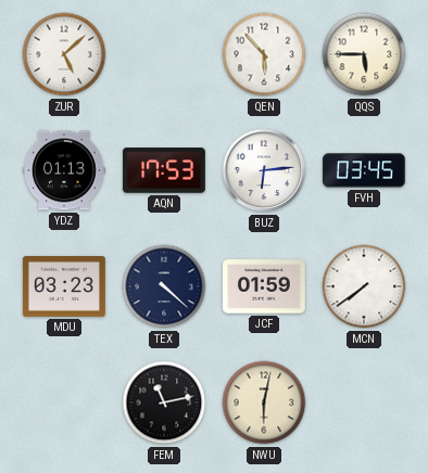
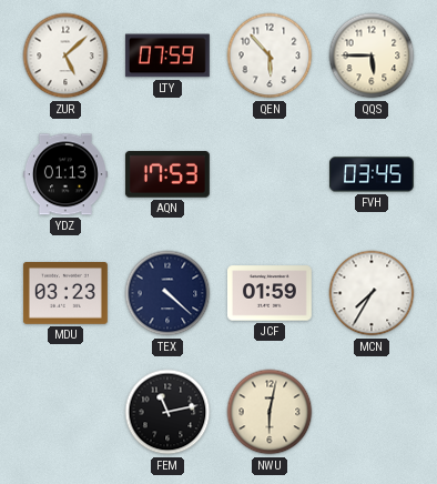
LTY: none -> 07:59
BUZ: 6:14 -> none
MCN: 7:39 -> 7:35
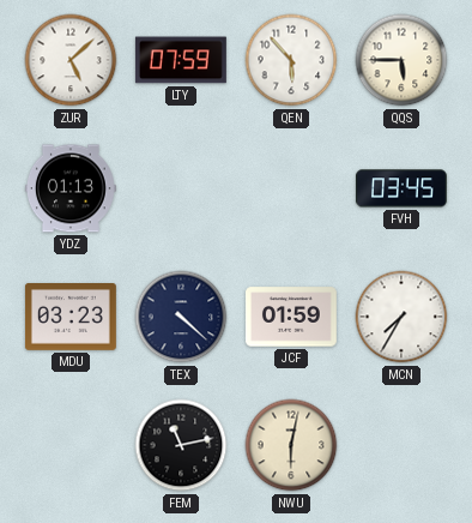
AQN: 17:53 -> none
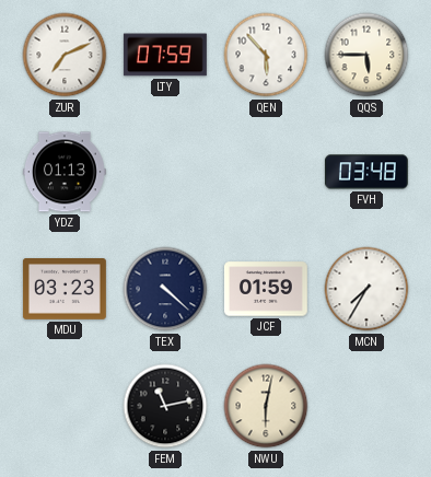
ZUR: 5:08 -> 7:11
FVH: 03:45 -> 03:48
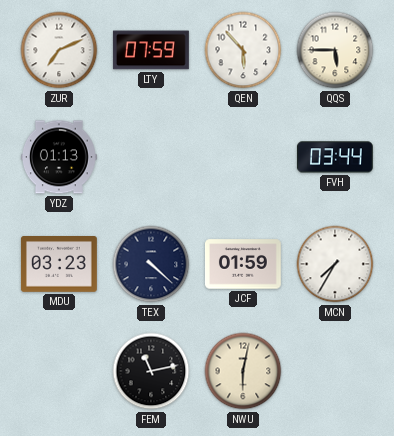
FVH: 03:48 -> 03:44
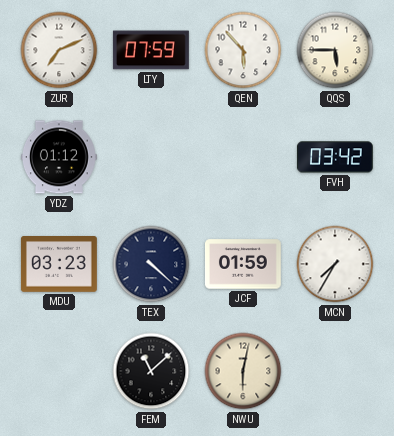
YDZ: 01:13 -> 01:12
FVH: 03:44 -> 03:42
FEM: 11:13 -> 11:08
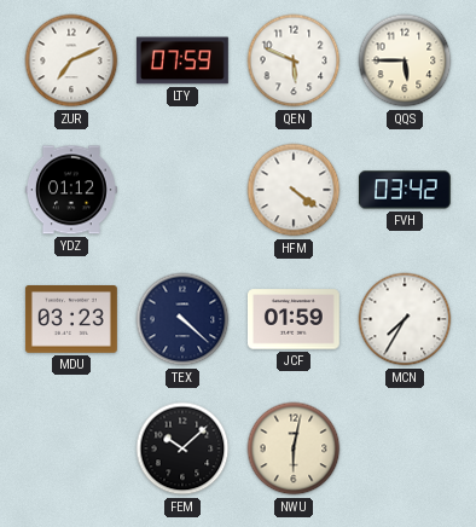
QEN: 5:53 -> 5:49
HFM: none -> 4:21
FEM: 11:08 -> 10:08
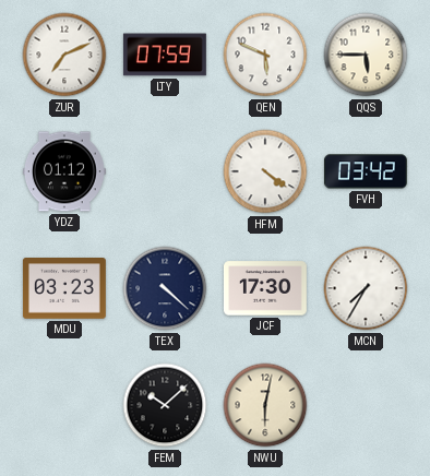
JCF: 01:59 -> 17:30
